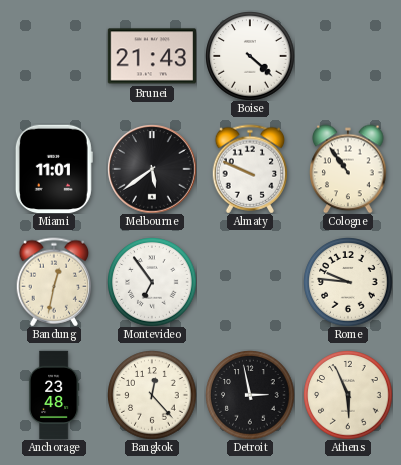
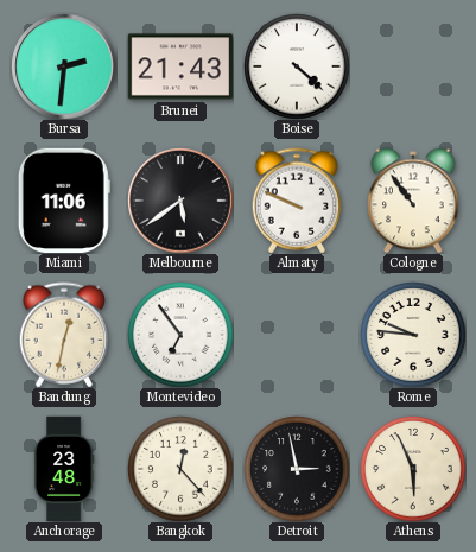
Bursa: none -> 2:31
Miami: 11:01 -> 11:06
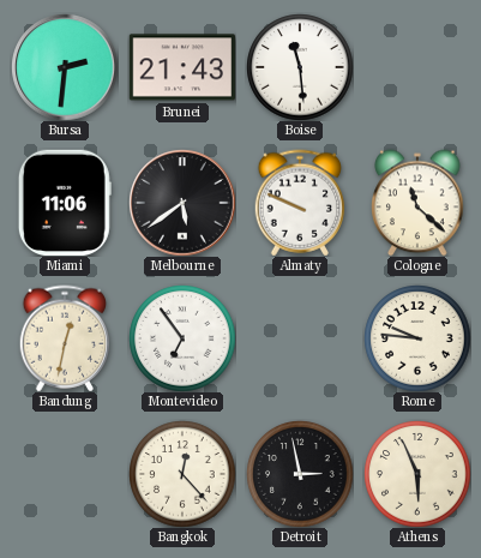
Boise: 4:22 -> 11:29
Cologne: 10:54 -> 11:22
Anchorage: 23:48 -> none
